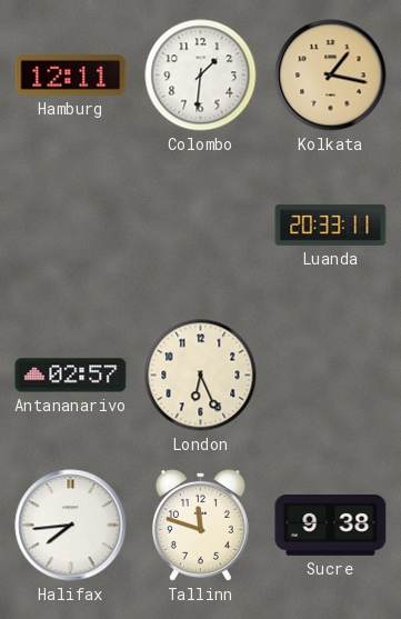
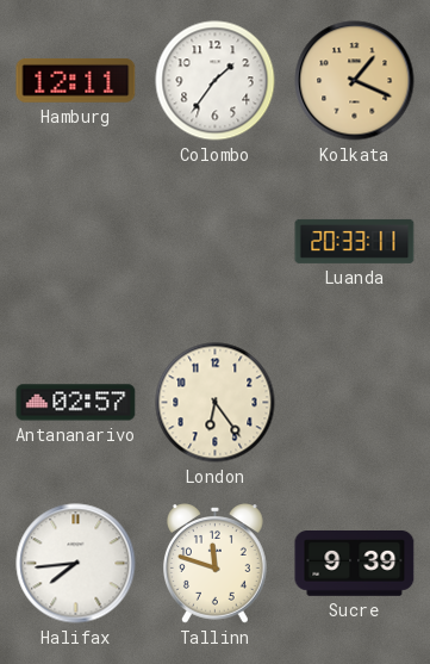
Colombo: 1:31 -> 1:36
Kolkata: 1:17 -> 1:19
London: 6:26 -> 6:24
Sucre: 9:38 -> 9:39
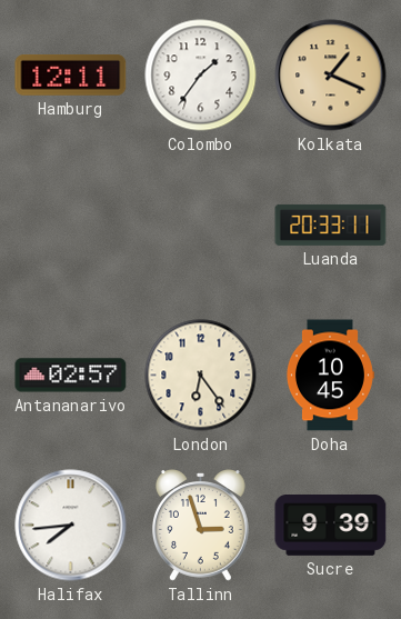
Doha: none -> 10:45
Tallinn: 11:48 -> 2:57
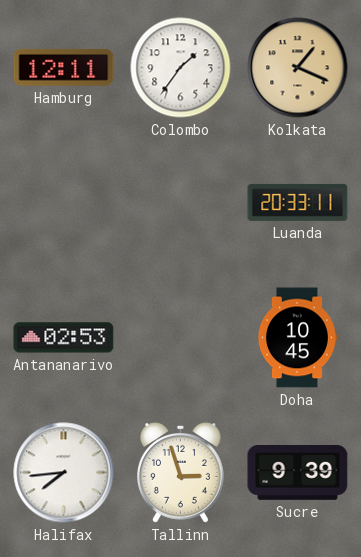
Antananarivo: 02:57 -> 02:53
London: 6:24 -> none
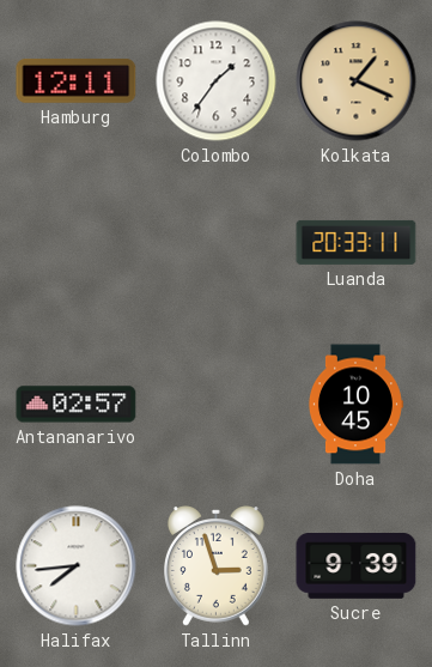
Antananarivo: 02:53 -> 02:57
